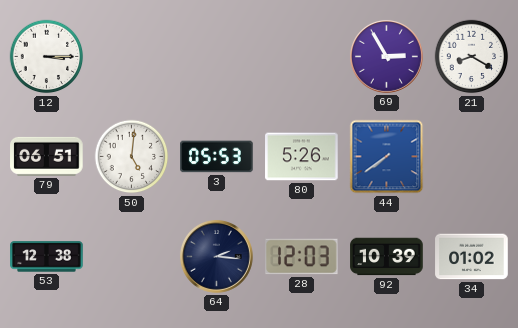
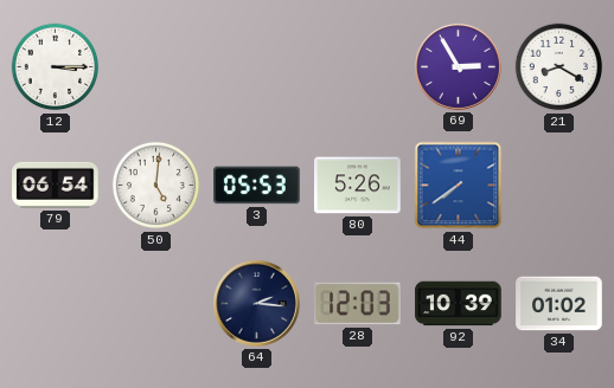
79: 06:51 -> 06:54
53: 12:38 -> none
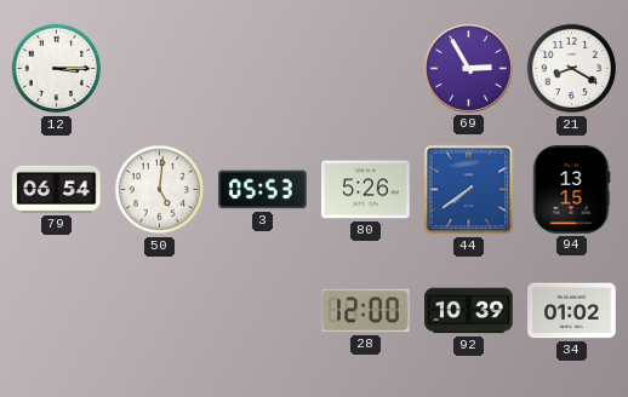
94: none -> 13:15
64: 2:16 -> none
28: 12:03 -> 12:00
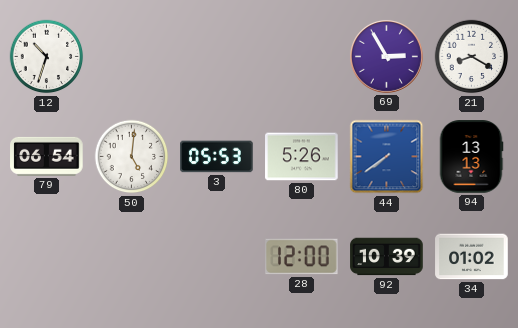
12: 3:15 -> 10:33
94: 13:15 -> 13:13
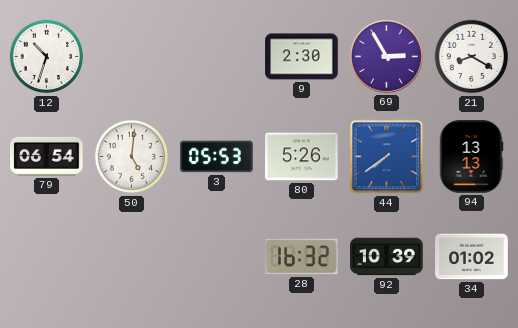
9: none -> 2:30
28: 12:00 -> 16:32
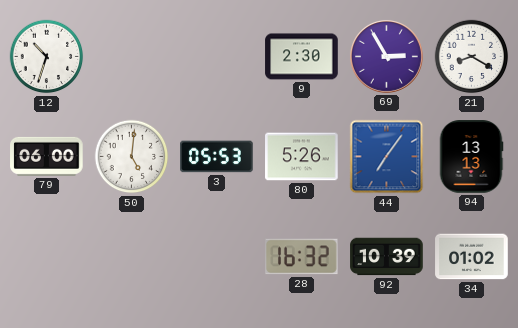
79: 06:54 -> 06:00
44: 7:39 -> 7:06
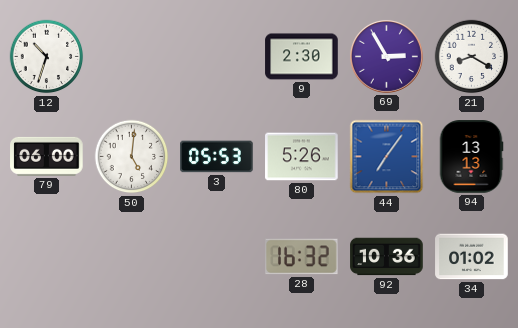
92: 10:39 -> 10:36
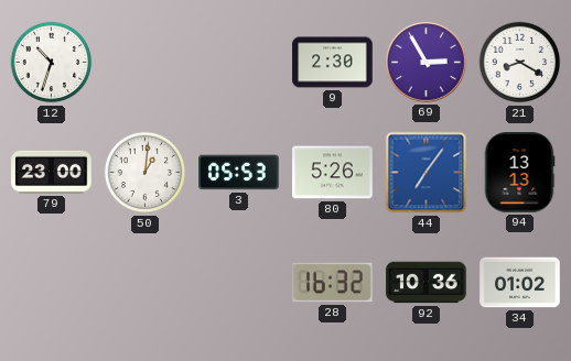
79: 06:00 -> 23:00
50: 5:01 -> 1:01
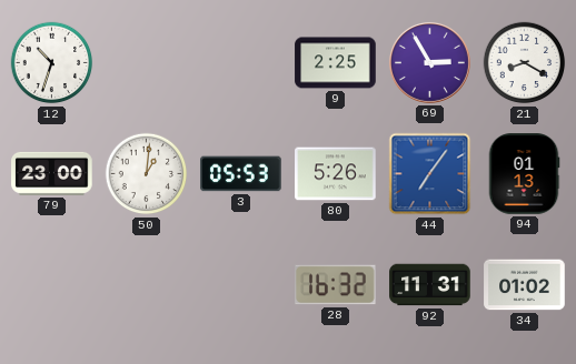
9: 2:30 -> 2:25
94: 13:13 -> 01:13
92: 10:36 -> 11:31
